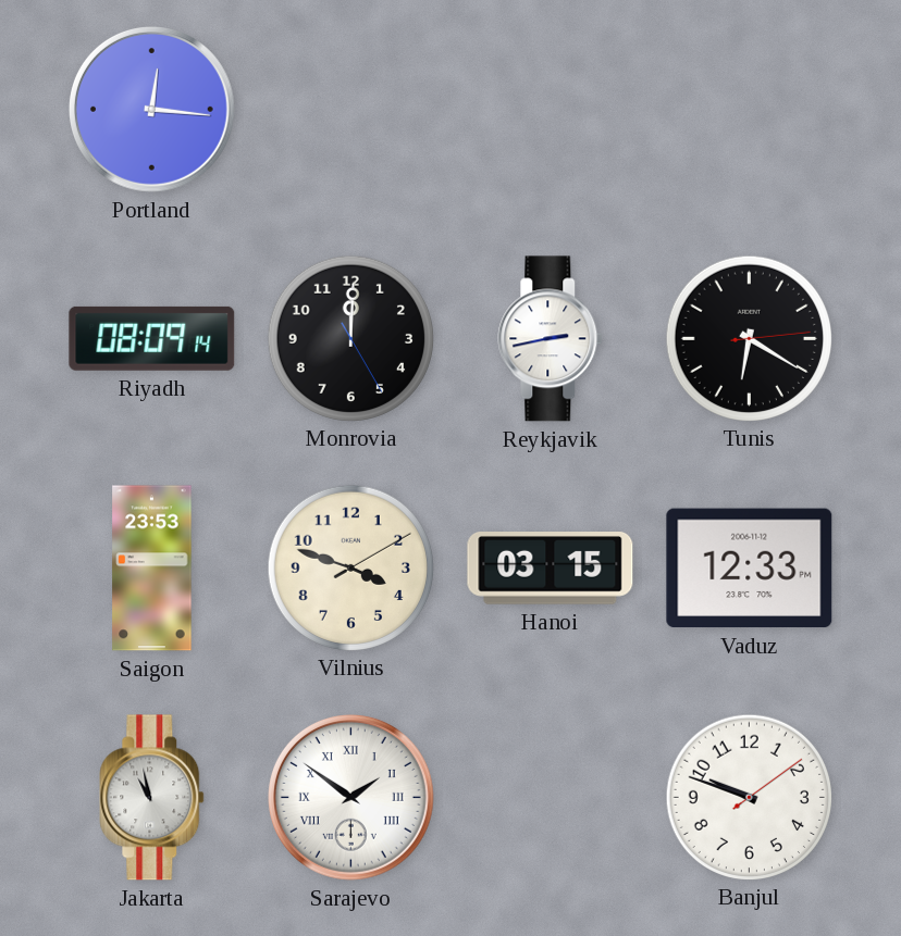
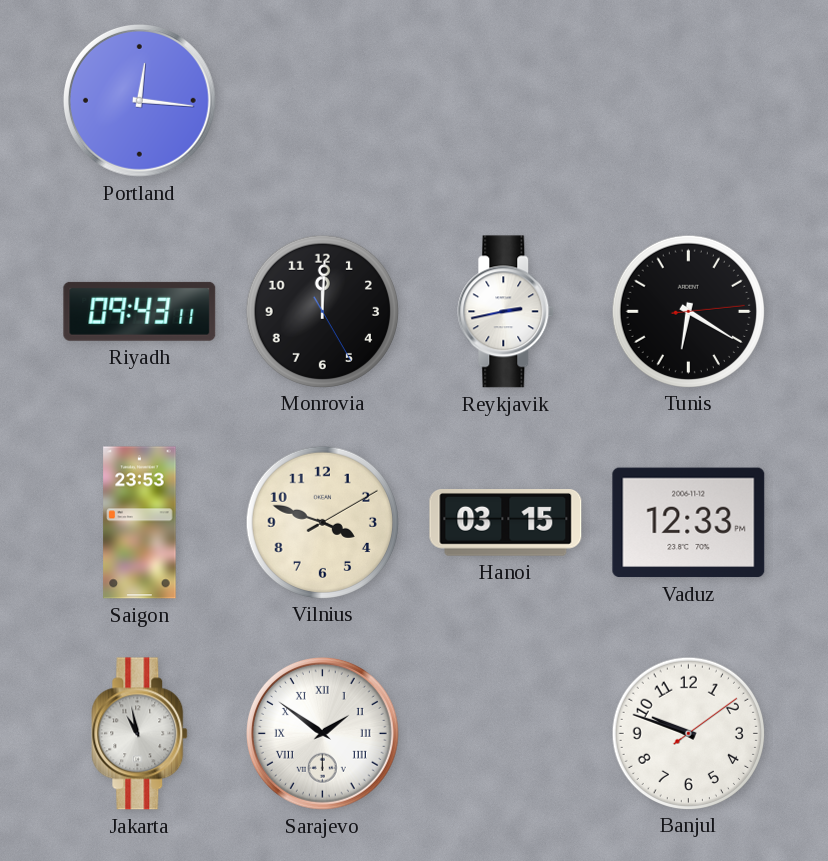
Riyadh: 08:09 -> 09:43
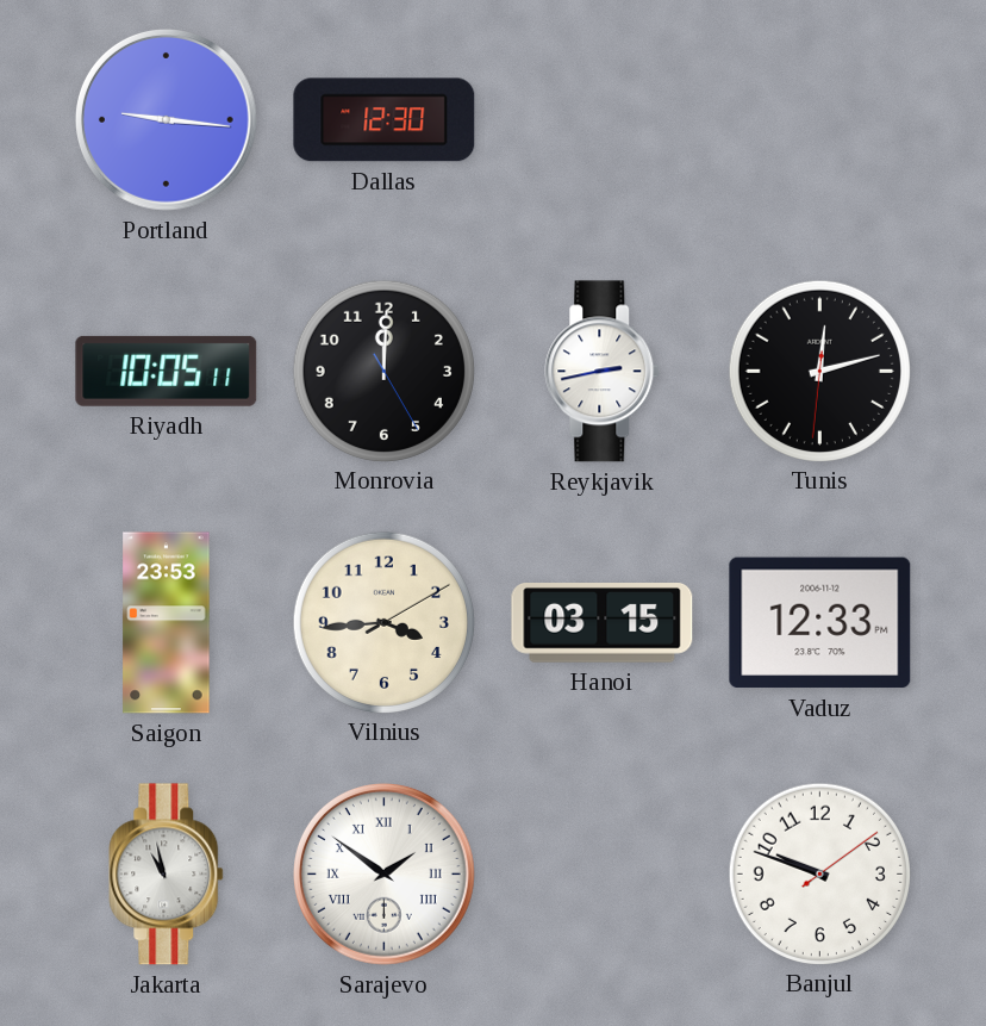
Portland: 12:16 -> 9:16
Dallas: none -> 12:30
Riyadh: 09:43 -> 10:05
Tunis: 6:20 -> 12:12
Vilnius: 3:48 -> 3:44
